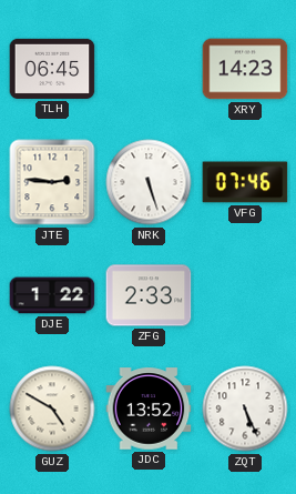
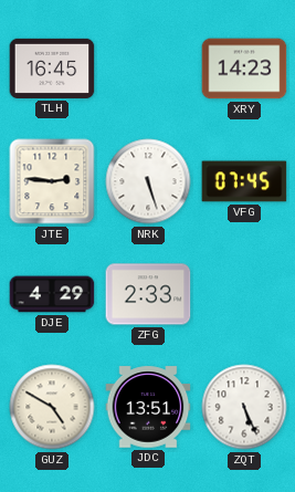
TLH: 06:45 -> 16:45
VFG: 07:46 -> 07:45
DJE: 1:22 -> 4:29
JDC: 13:52 -> 13:51
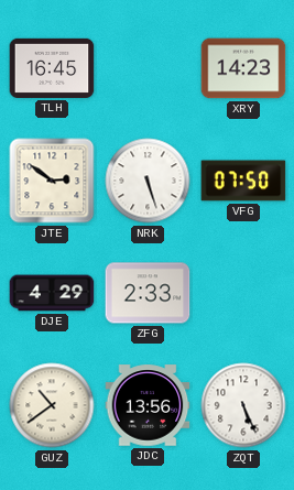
JTE: 2:46 -> 2:51
VFG: 07:45 -> 07:50
GUZ: 4:50 -> 10:39
JDC: 13:51 -> 13:56
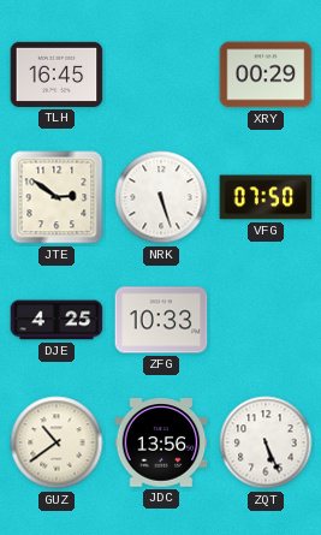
XRY: 14:23 -> 00:29
DJE: 4:29 -> 4:25
ZFG: 2:33 -> 10:33
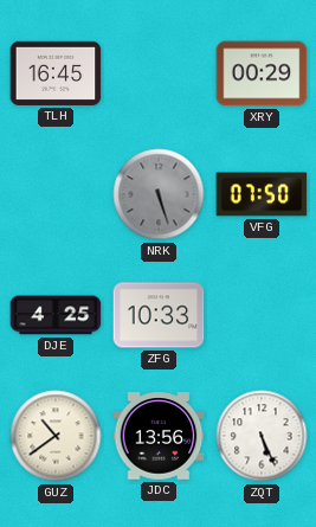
JTE: 2:51 -> none
NRK dial: white -> grey
